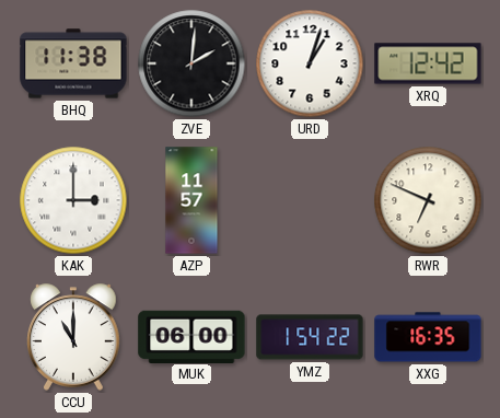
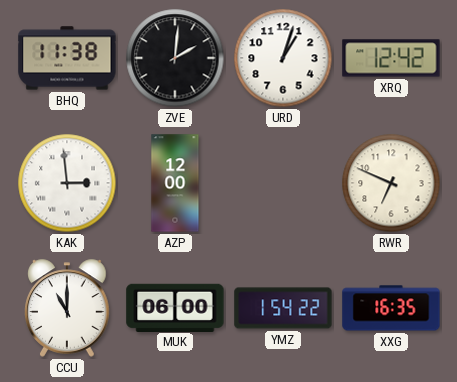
KAK: 3:00 -> 2:59
AZP: 11:57 -> 12:00
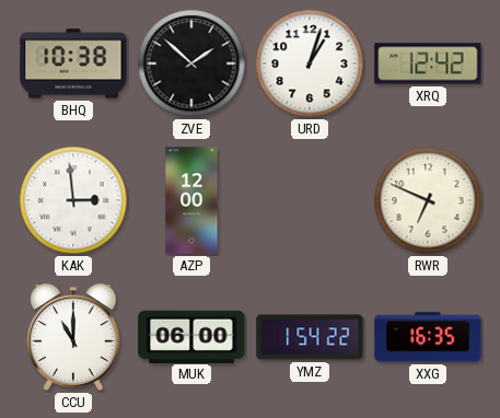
BHQ: 11:38 -> 10:38
ZVE: 2:01 -> 1:52
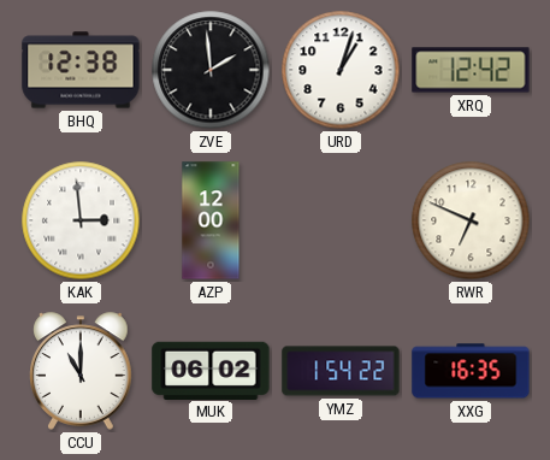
BHQ: 10:38 -> 12:38
ZVE: 1:52 -> 1:59
MUK: 06:00 -> 06:02
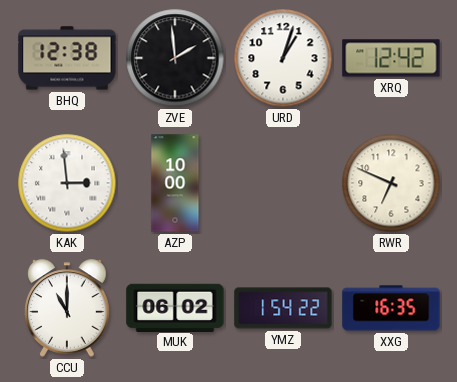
AZP: 12:00 -> 10:00
